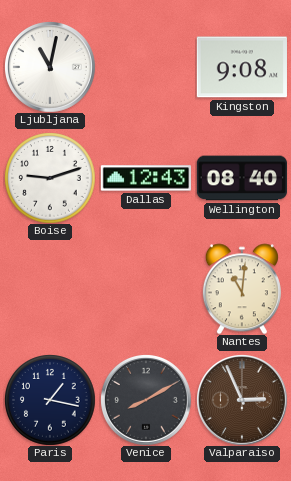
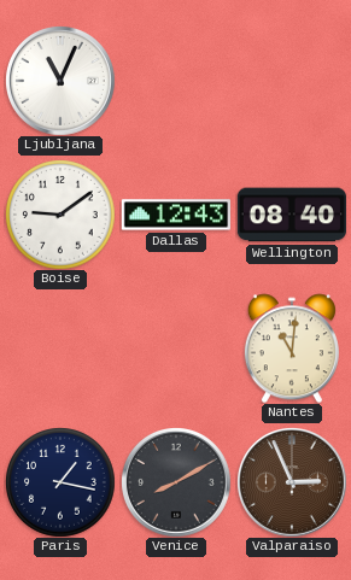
Ljubljana: 11:02 -> 11:04
Kingston: 9:08 -> none
Boise: 9:12 -> 9:09
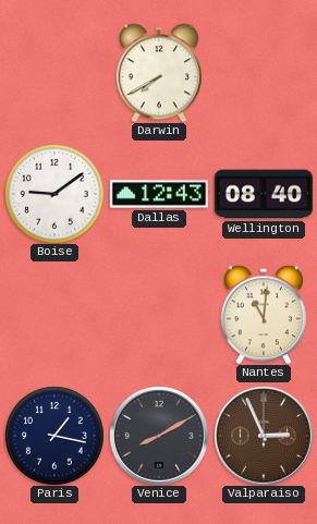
Ljubljana: 11:04 -> none
Darwin: none -> 7:40
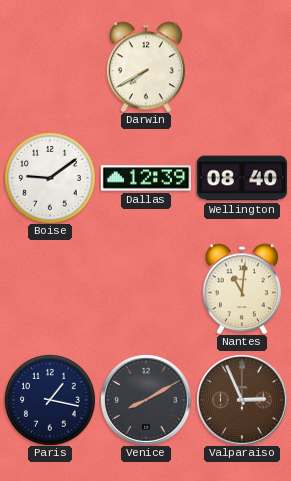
Dallas: 12:43 -> 12:39
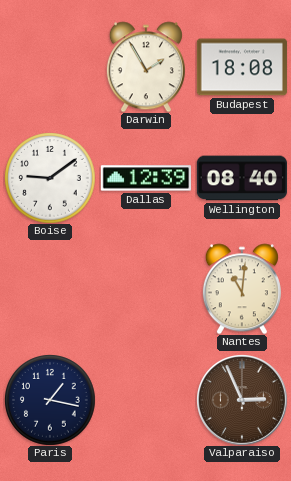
Darwin: 7:40 -> 1:55
Budapest: none -> 18:08
Venice: 8:10 -> none
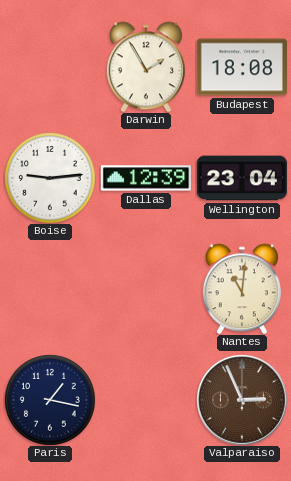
Boise: 9:09 -> 9:14
Wellington: 08:40 -> 23:04
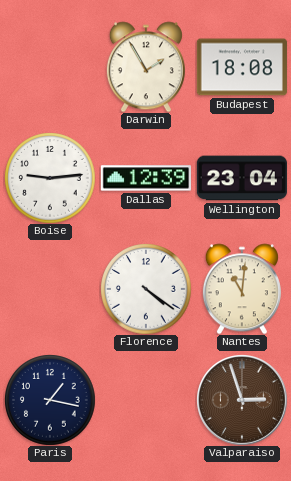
Florence: none -> 4:21
Valparaiso: 2:56 -> 2:57
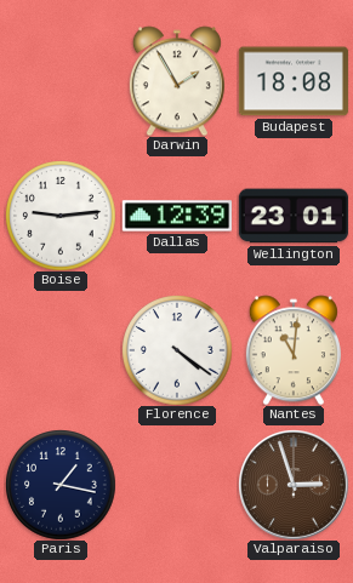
Wellington: 23:04 -> 23:01
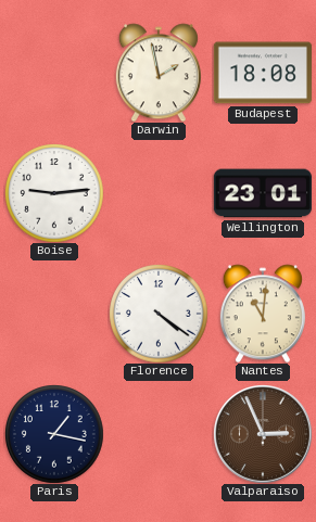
Darwin: 1:55 -> 1:58
Dallas: 12:39 -> none
Valparaiso: 2:57 -> 2:56
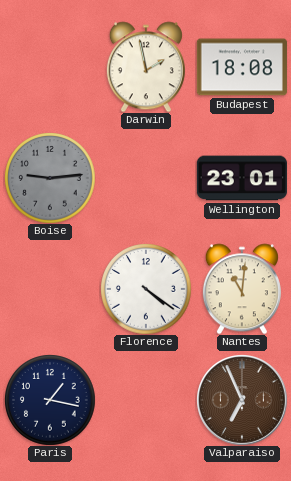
Boise dial: white -> grey
Valparaiso: 2:56 -> 6:56
